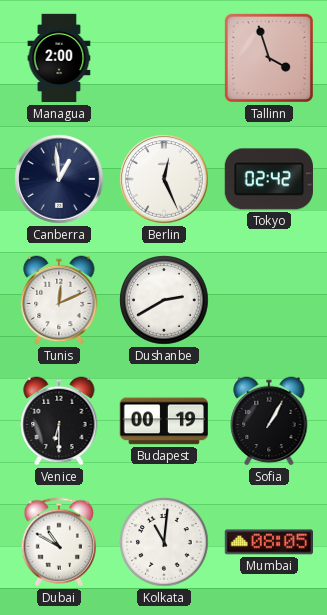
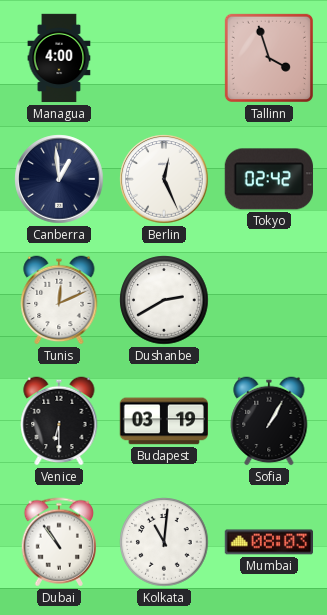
Managua: 2:00 -> 4:00
Budapest: 00:19 -> 03:19
Dubai: 10:50 -> 10:54
Mumbai: 08:05 -> 08:03
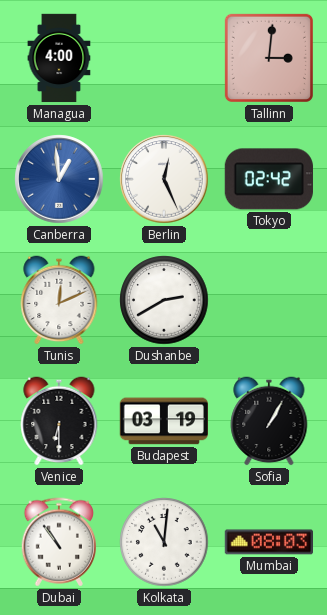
Tallinn: 3:57 -> 3:01
Canberra dial: navy -> blue
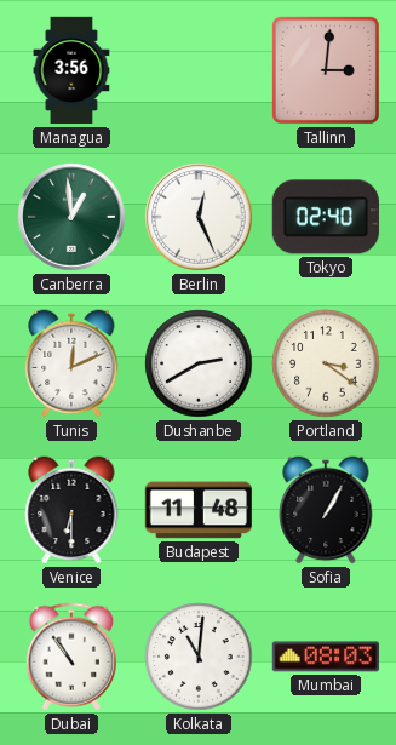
Managua: 4:00 -> 3:56
Canberra dial: blue -> green
Tokyo: 02:42 -> 02:40
Portland: none -> 3:21
Budapest: 03:19 -> 11:48
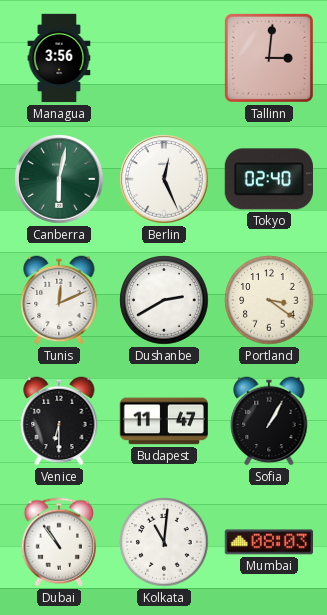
Canberra: 12:59 -> 6:02
Budapest: 11:48 -> 11:47
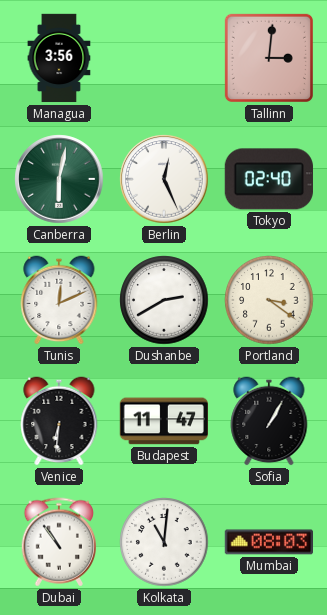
Venice: 6:30 -> 6:31
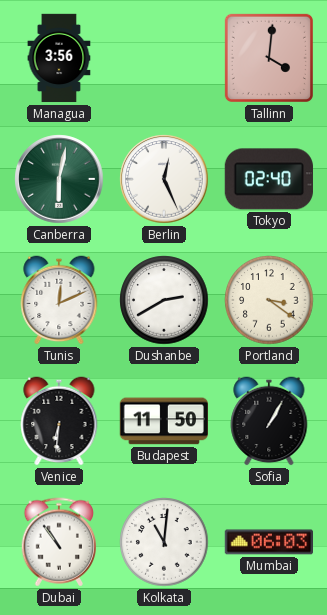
Tallinn: 3:01 -> 4:01
Budapest: 11:47 -> 11:50
Mumbai: 08:03 -> 06:03
